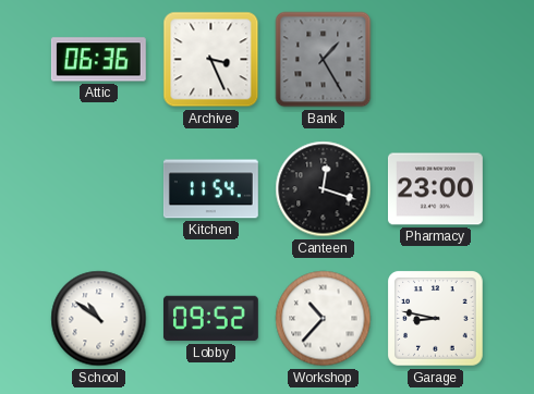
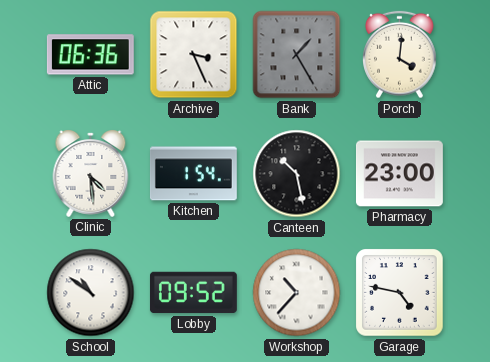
Porch: none -> 4:01
Clinic: none -> 4:29
Kitchen: 11:54 -> 1:54
Canteen: 12:18 -> 10:28
Garage: 8:47 -> 4:47
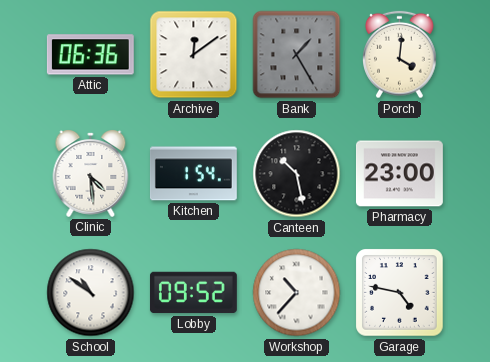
Archive: 3:26 -> 12:09
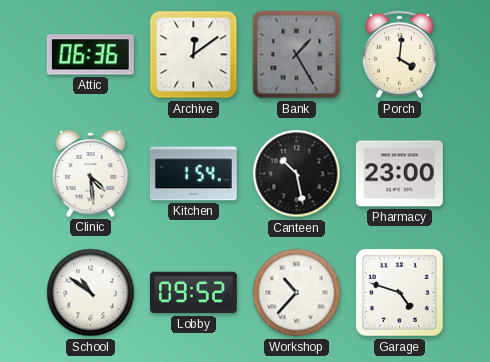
Garage: 4:47 -> 4:48
